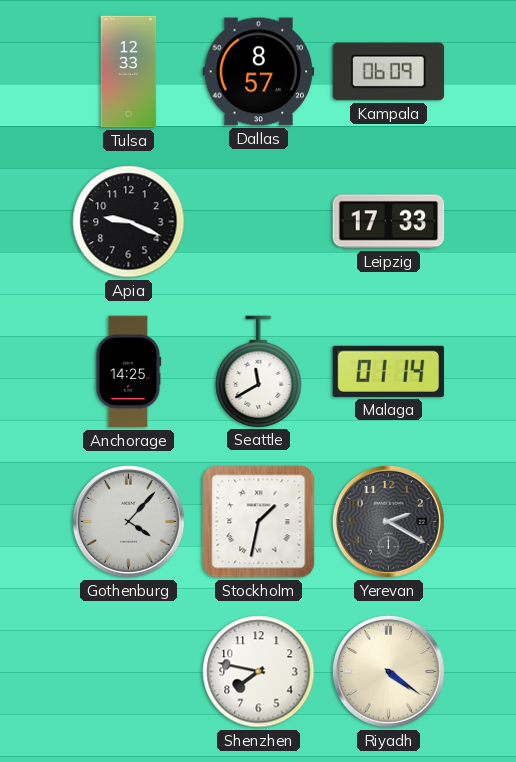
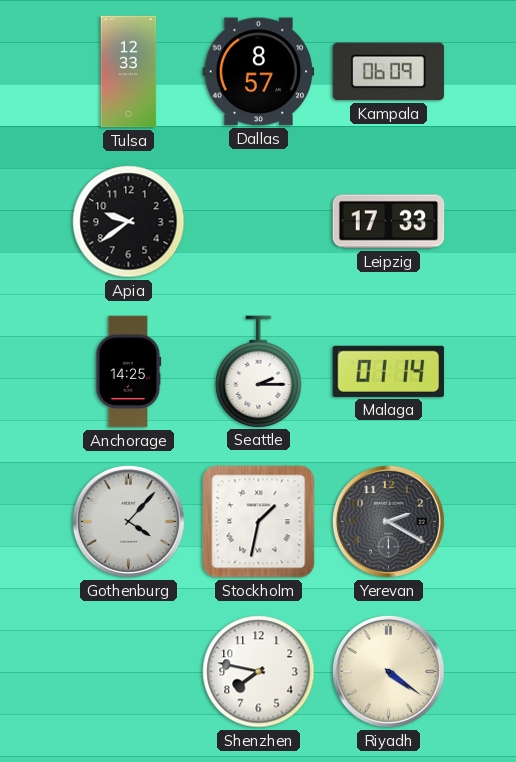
Apia: 9:19 -> 9:39
Seattle: 11:40 -> 2:15
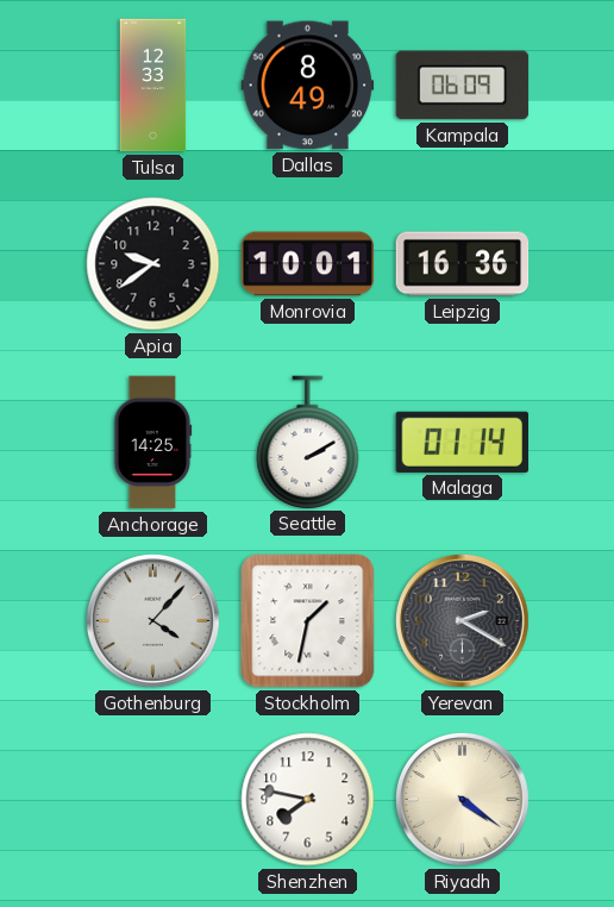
Dallas: 8:57 -> 8:49
Monrovia: none -> 10:01
Leipzig: 17:33 -> 16:36
Seattle: 2:15 -> 2:10
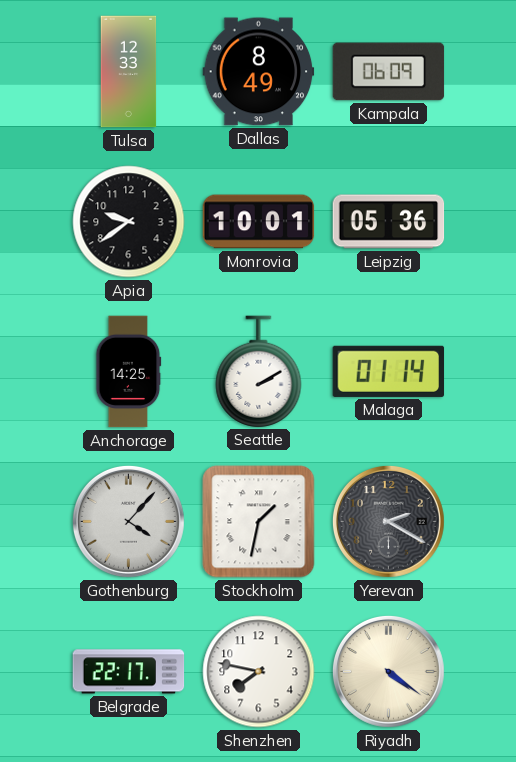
Leipzig: 16:36 -> 05:36
Belgrade: none -> 22:17
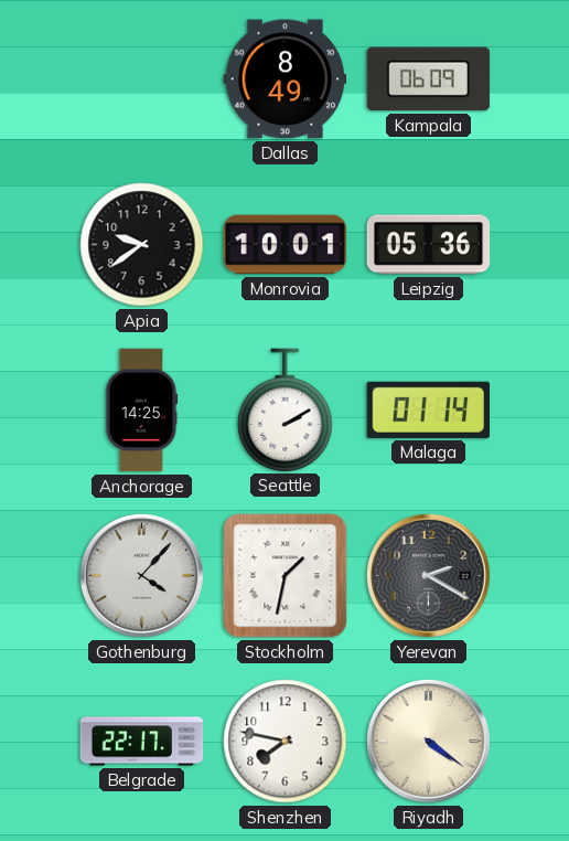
Tulsa: 12:33 -> none
